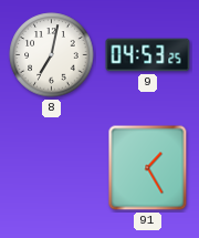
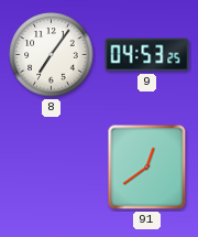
8: 7:02 -> 7:06
91: 1:25 -> 12:39
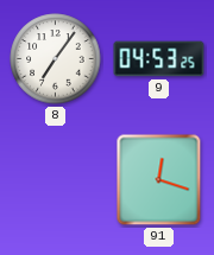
91: 12:39 -> 12:18
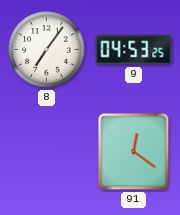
91: 12:18 -> 12:21
